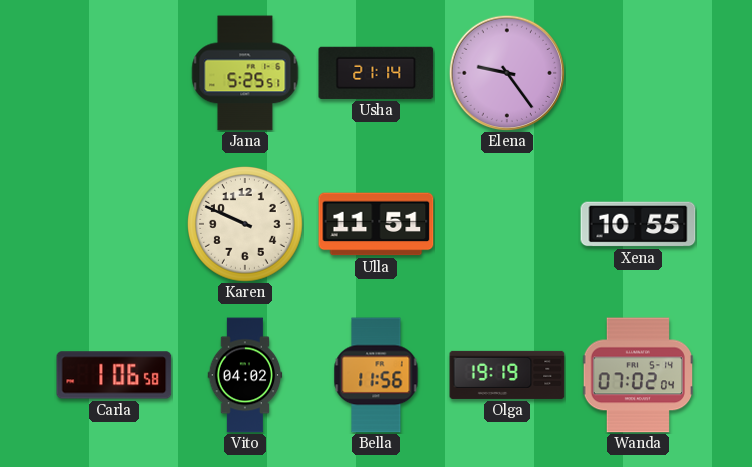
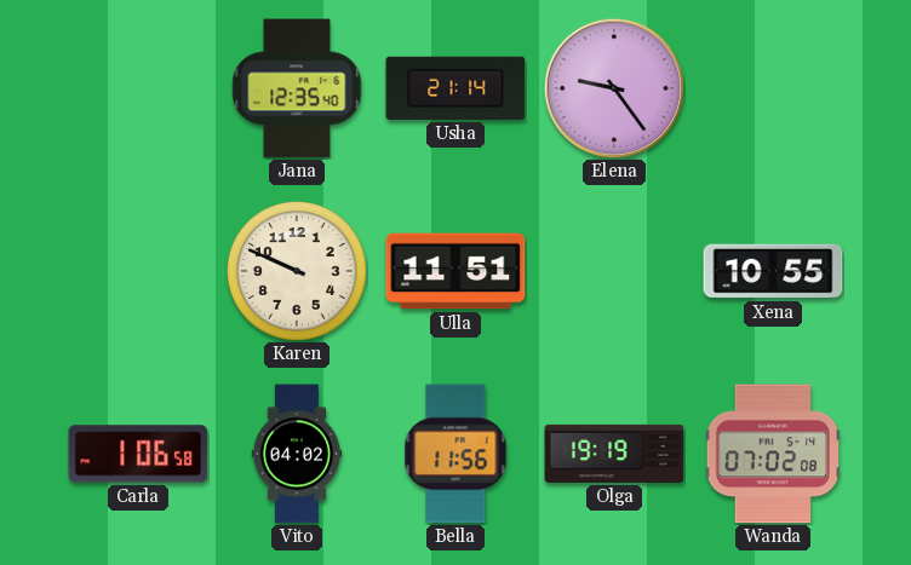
Jana: 5:25 -> 12:35
Wanda: 07:02:04 -> 07:02:08
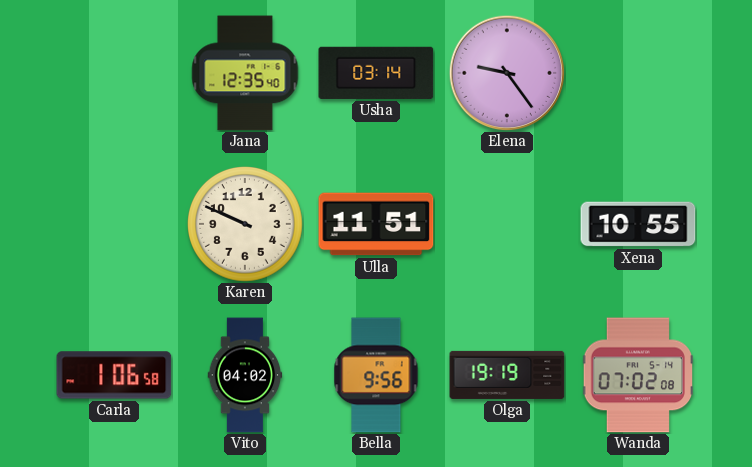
Usha: 21:14 -> 03:14
Bella: 11:56 -> 9:56
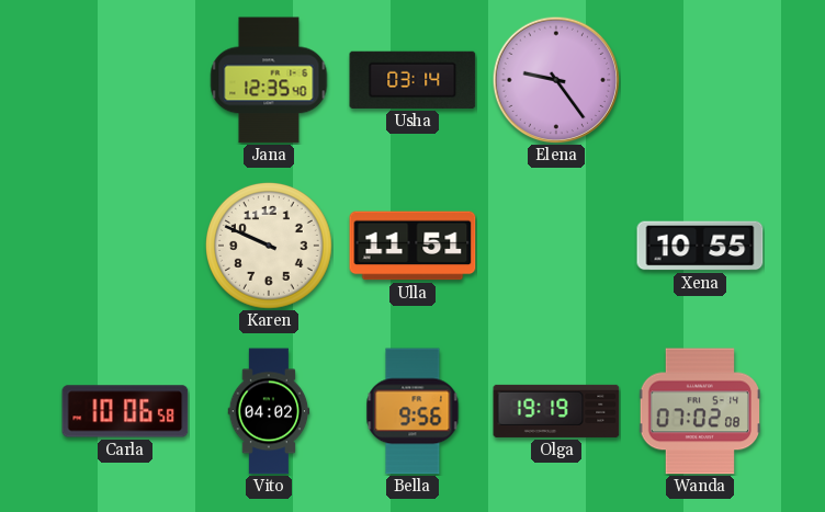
Carla: 1:06 -> 10:06
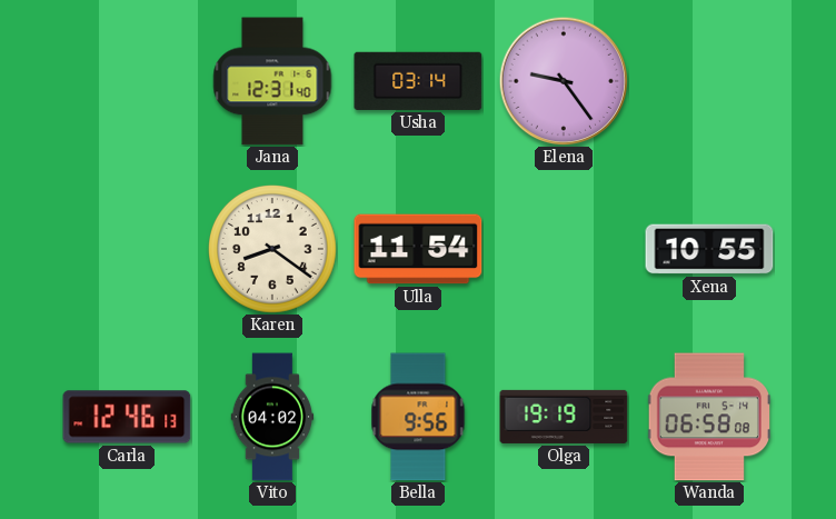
Jana: 12:35 -> 12:31
Karen: 9:49 -> 8:21
Ulla: 11:51 -> 11:54
Carla: 10:06 -> 12:46
Wanda: 07:02 -> 06:58
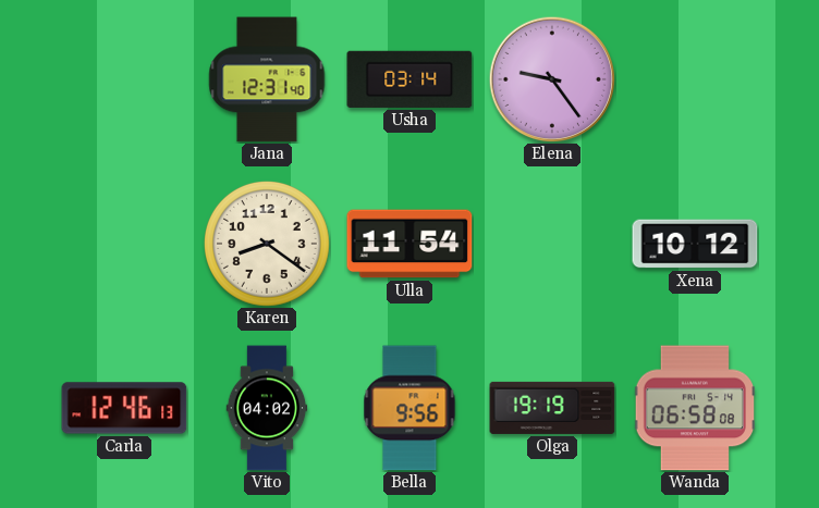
Xena: 10:55 -> 10:12
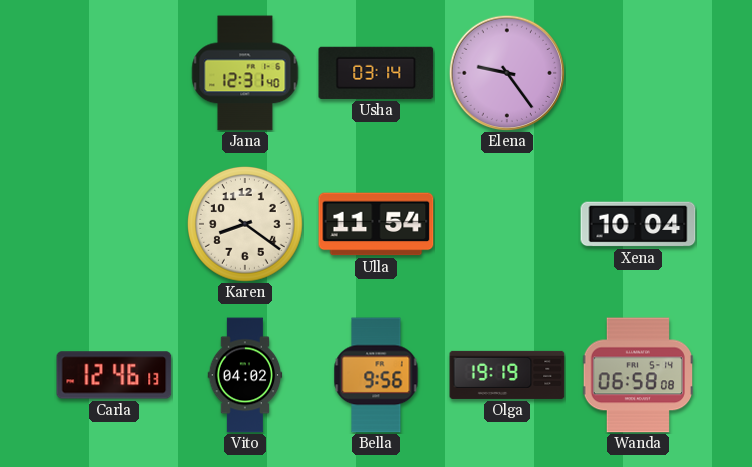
Xena: 10:12 -> 10:04
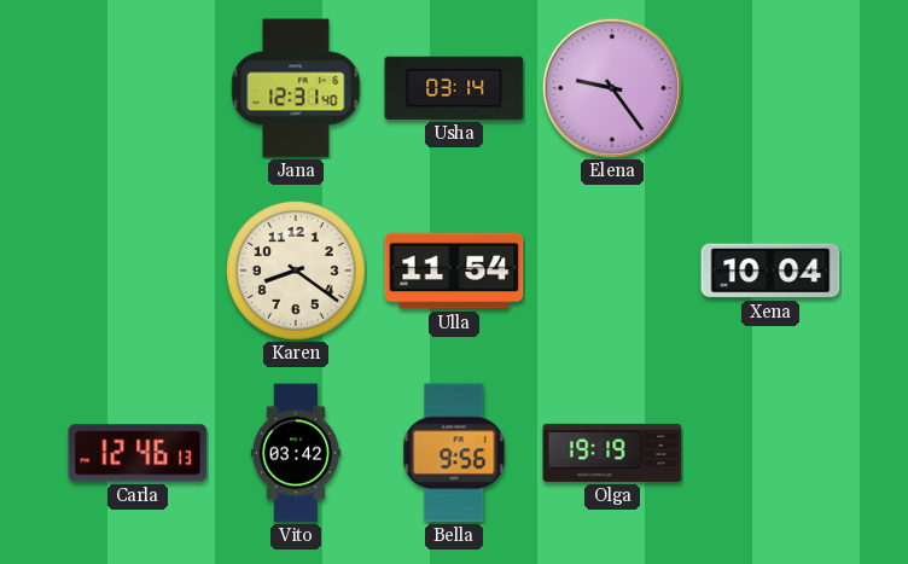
Vito: 04:02 -> 03:42
Wanda: 06:58 -> none
